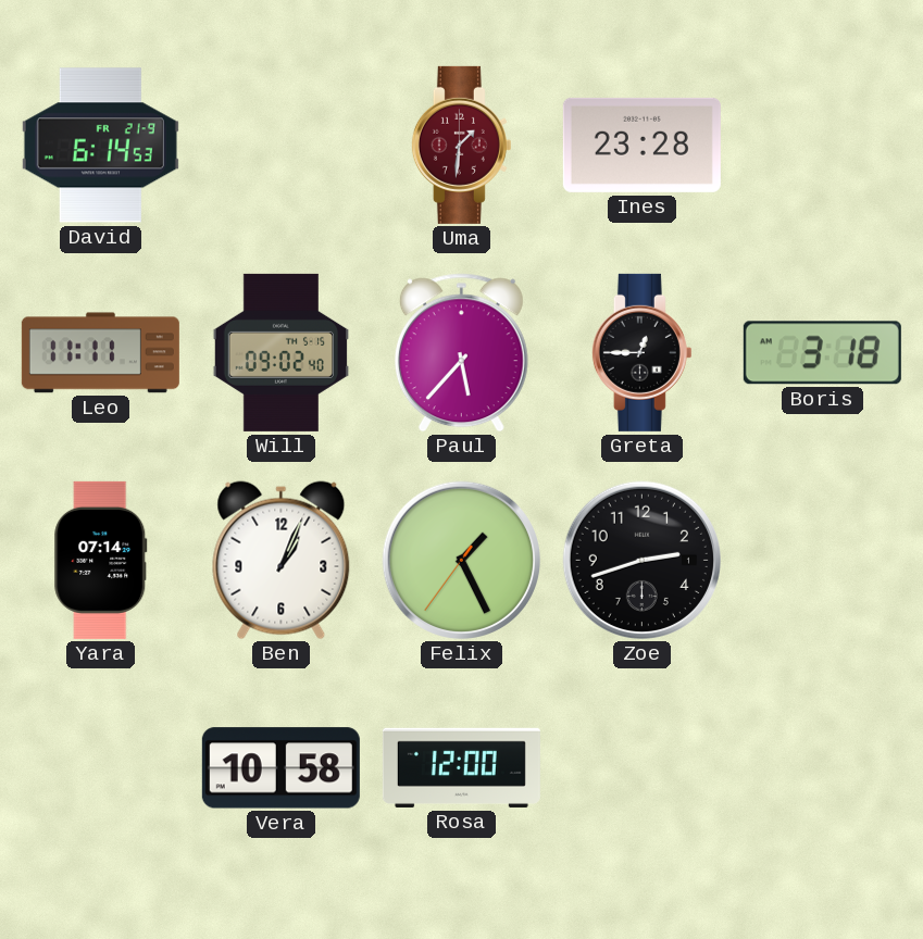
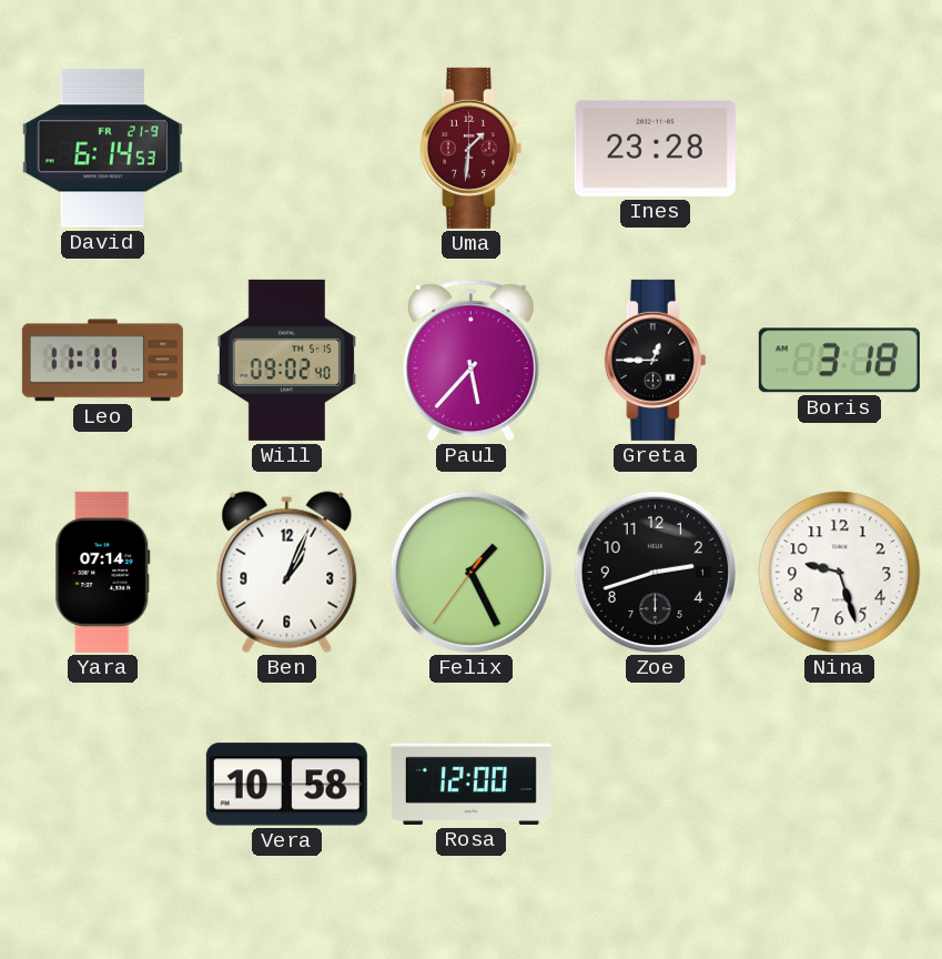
Nina: none -> 9:27
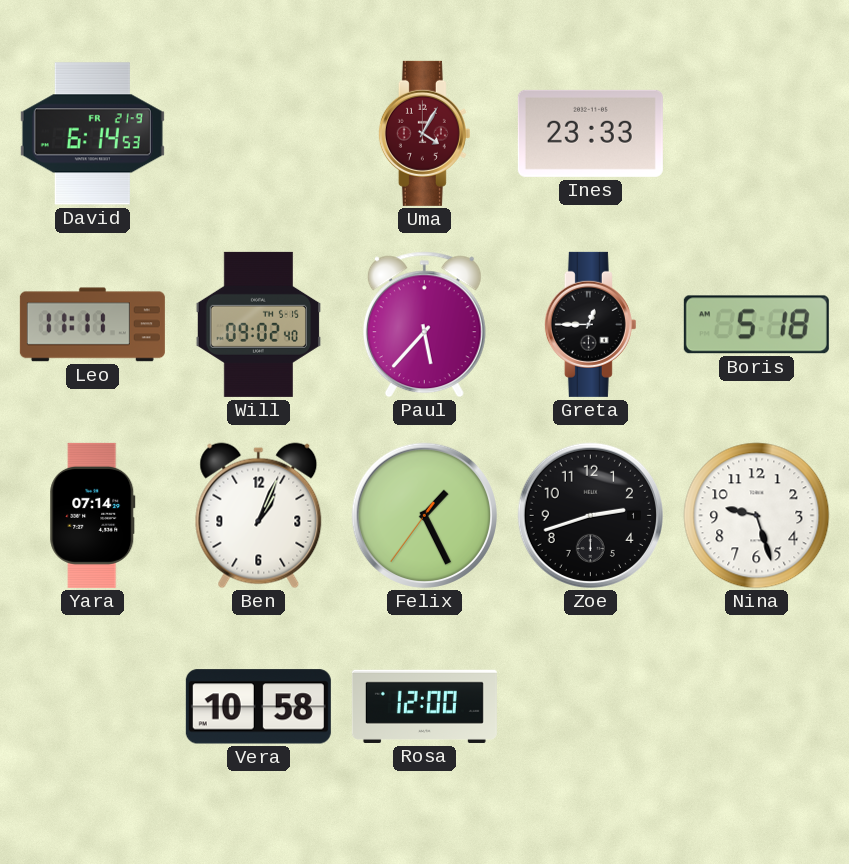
Uma: 1:31 -> 4:05
Ines: 23:28 -> 23:33
Boris: 3:18 -> 5:18
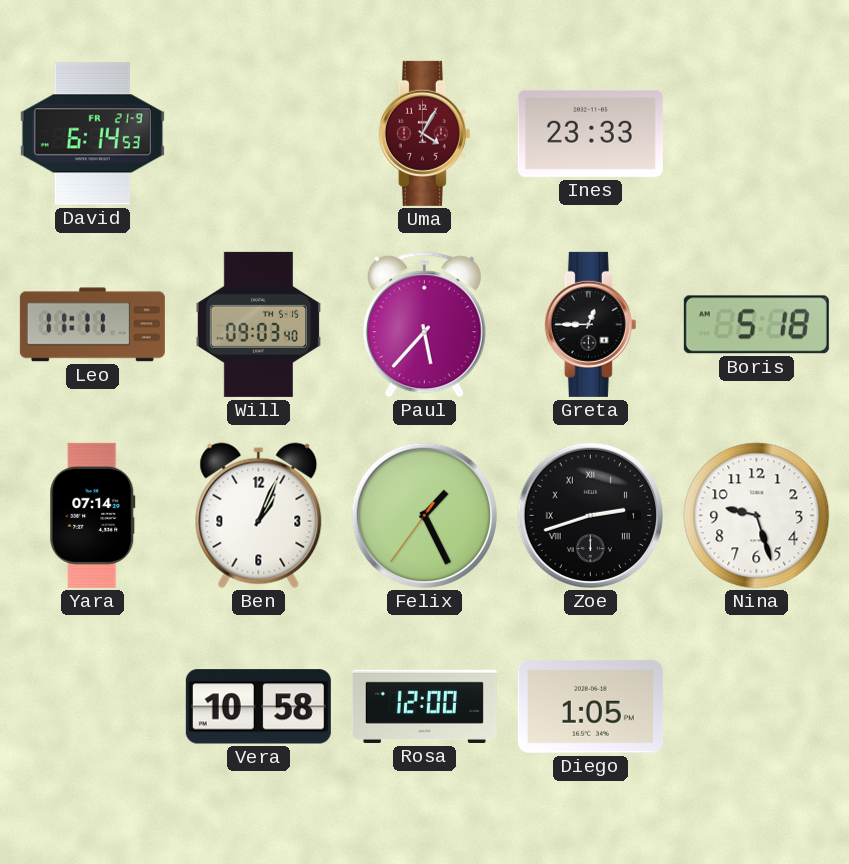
Will: 09:02 -> 09:03
Zoe numerals: Arabic -> Roman
Diego: none -> 1:05
